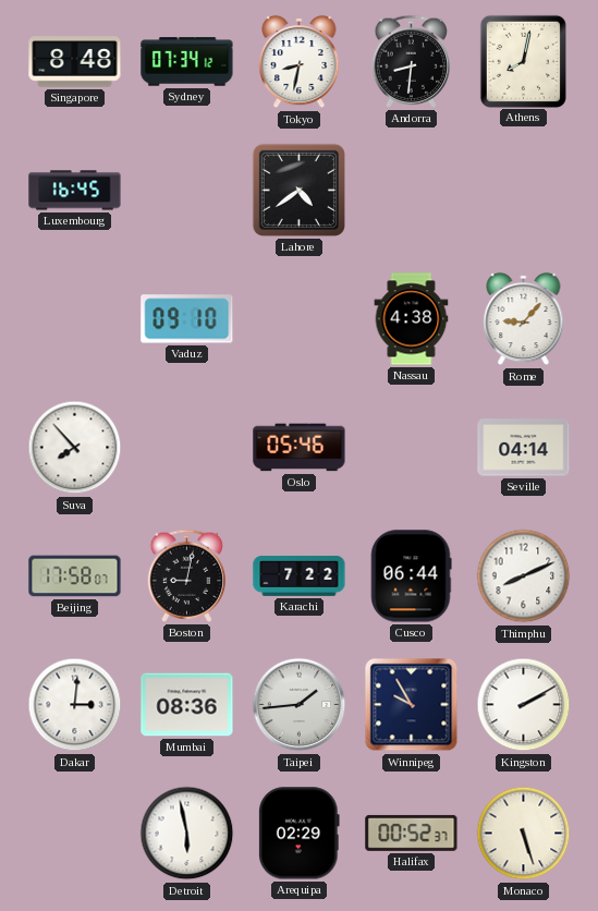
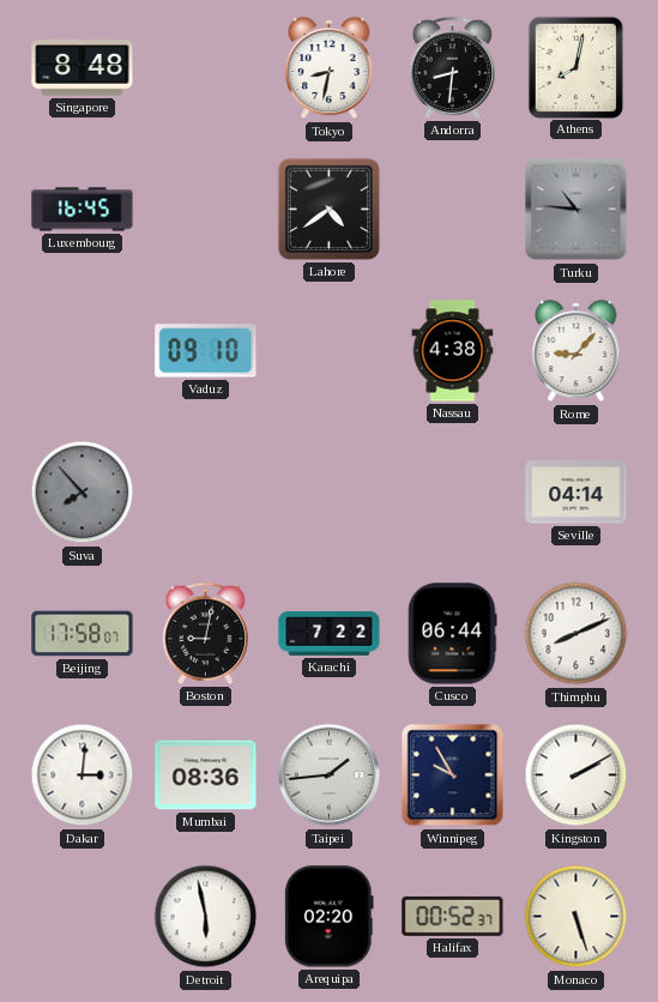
Sydney: 07:34 -> none
Turku: none -> 10:46
Suva dial: white -> grey
Oslo: 05:46 -> none
Arequipa: 02:29 -> 02:20
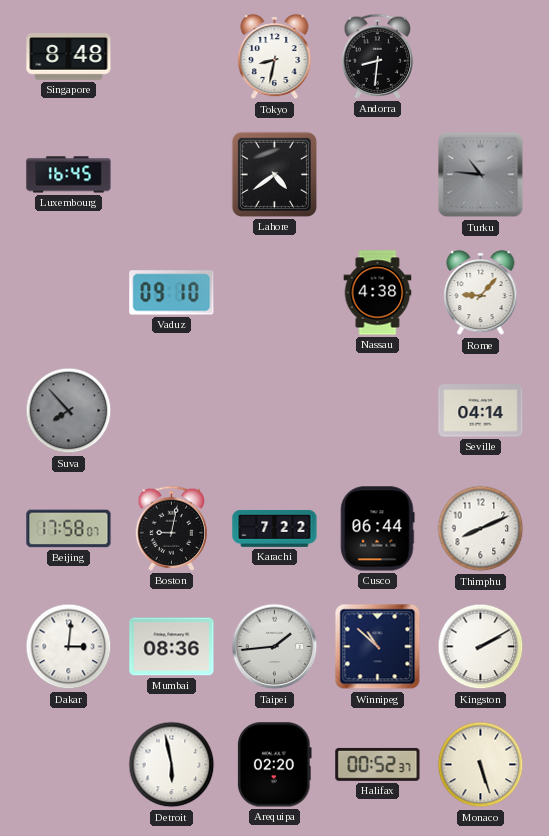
Athens: 8:02 -> none
Winnipeg: 9:55 -> 10:52
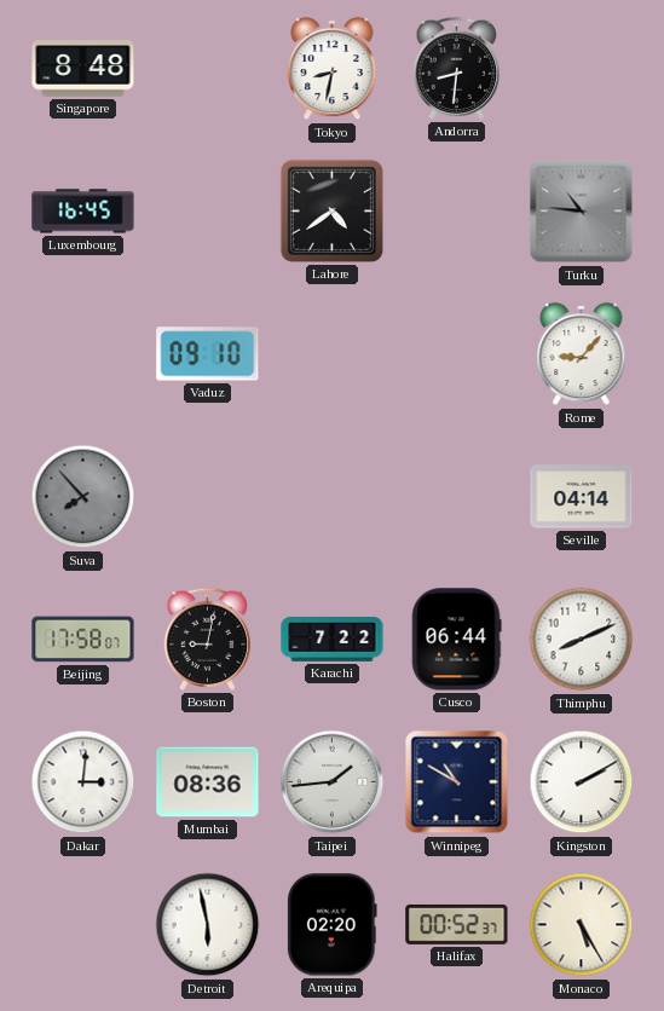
Nassau: 4:38 -> none
Winnipeg: 10:52 -> 10:50
Monaco: 5:27 -> 5:25
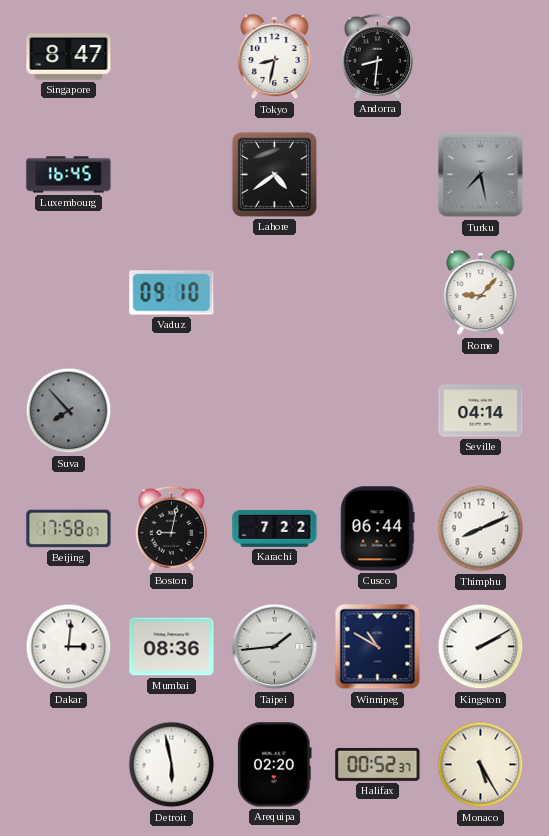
Singapore: 8:48 -> 8:47
Turku: 10:46 -> 7:28
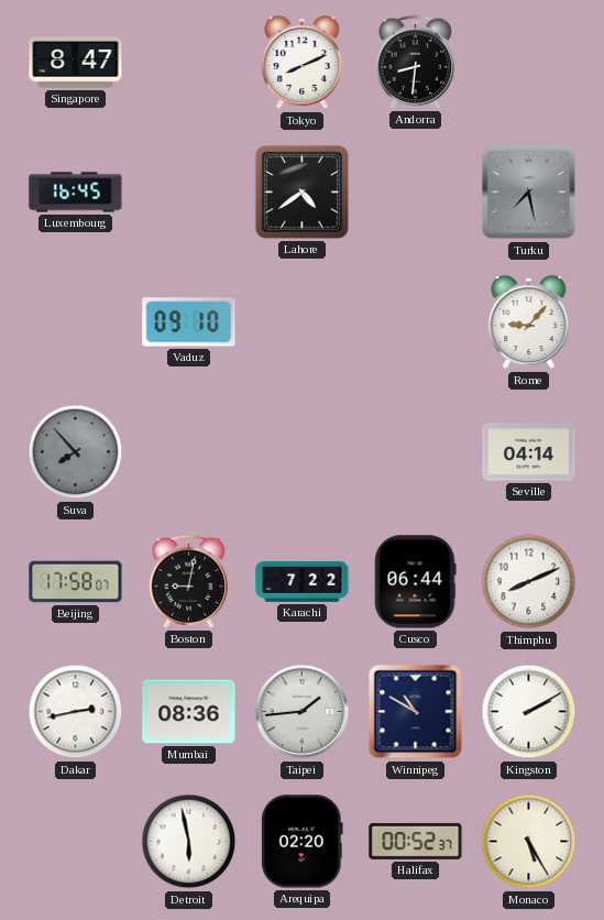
Tokyo: 8:32 -> 8:11
Dakar: 3:01 -> 2:43
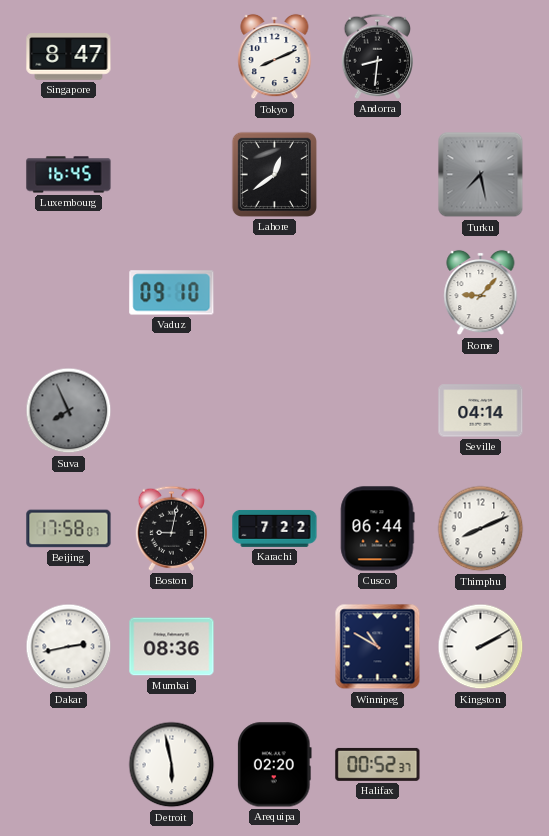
Lahore: 4:39 -> 12:39
Suva: 7:53 -> 7:56
Taipei: 1:44 -> none
Monaco: 5:25 -> none
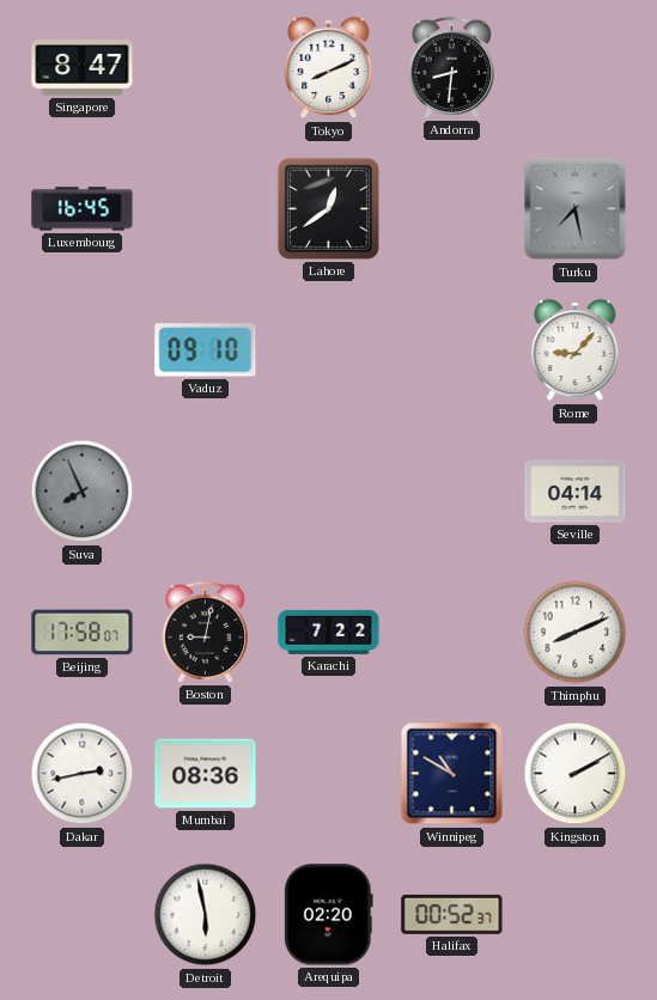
Cusco: 06:44 -> none
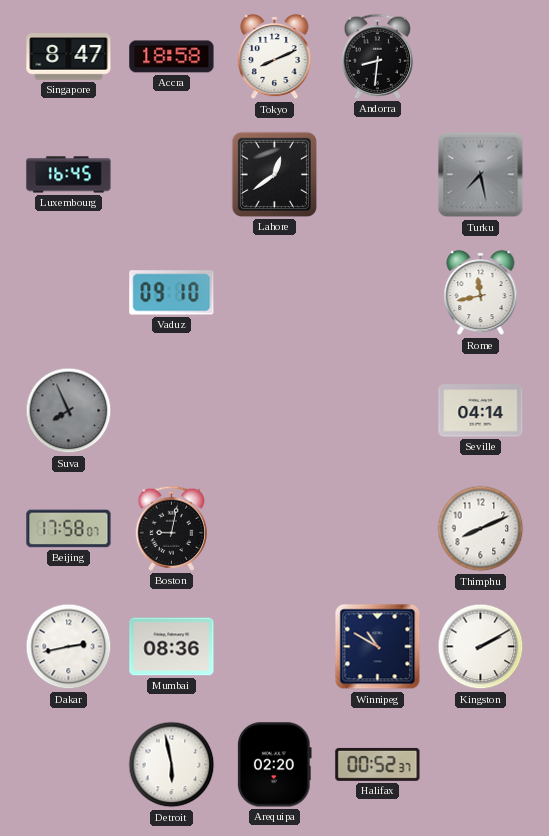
Accra: none -> 18:58
Rome: 9:07 -> 11:43
Karachi: 7:22 -> none
